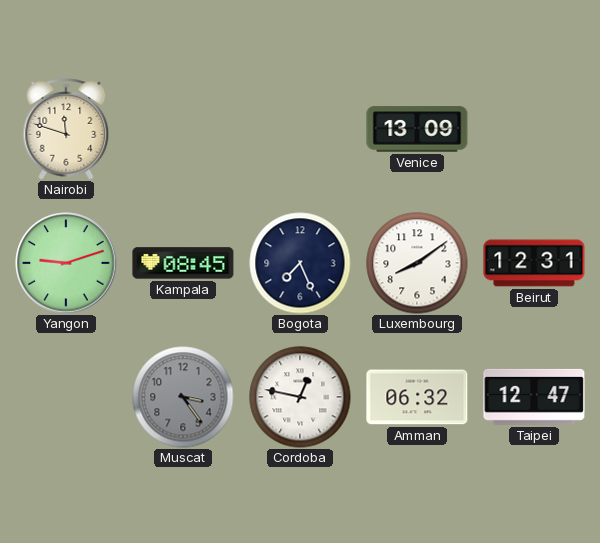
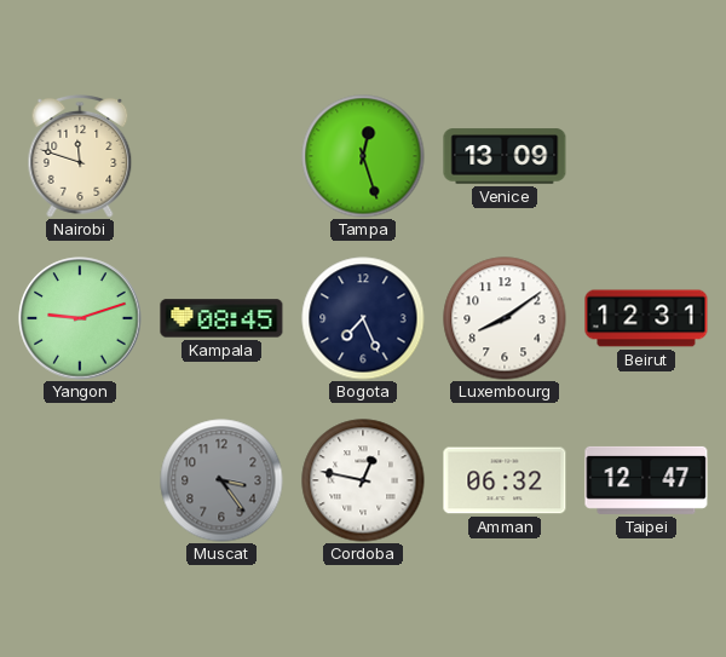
Tampa: none -> 12:27
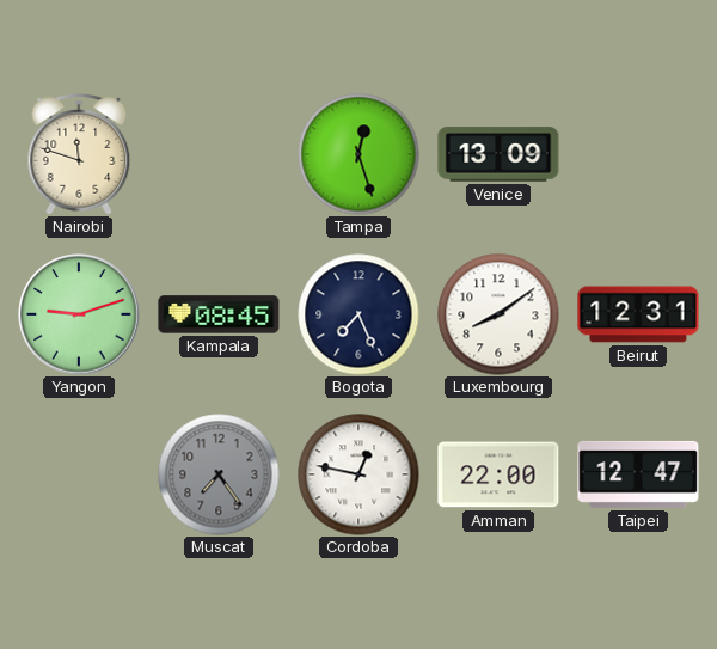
Muscat: 3:24 -> 7:24
Amman: 06:32 -> 22:00
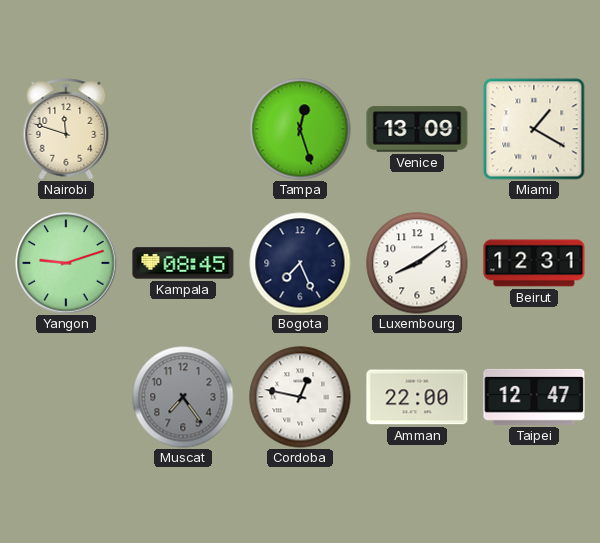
Miami: none -> 1:20
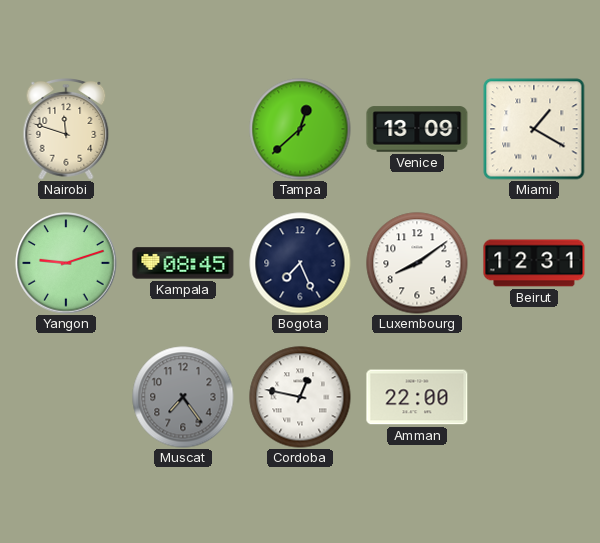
Tampa: 12:27 -> 12:38
Taipei: 12:47 -> none
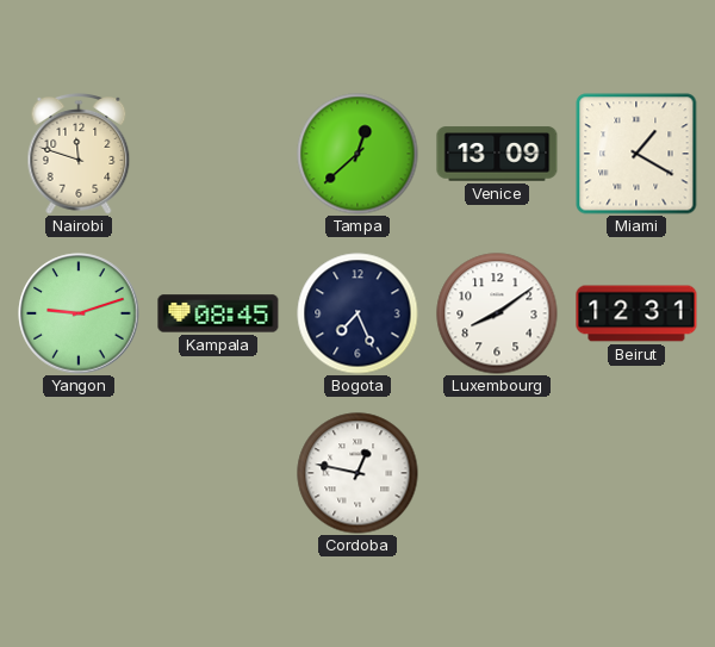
Muscat: 7:24 -> none
Amman: 22:00 -> none
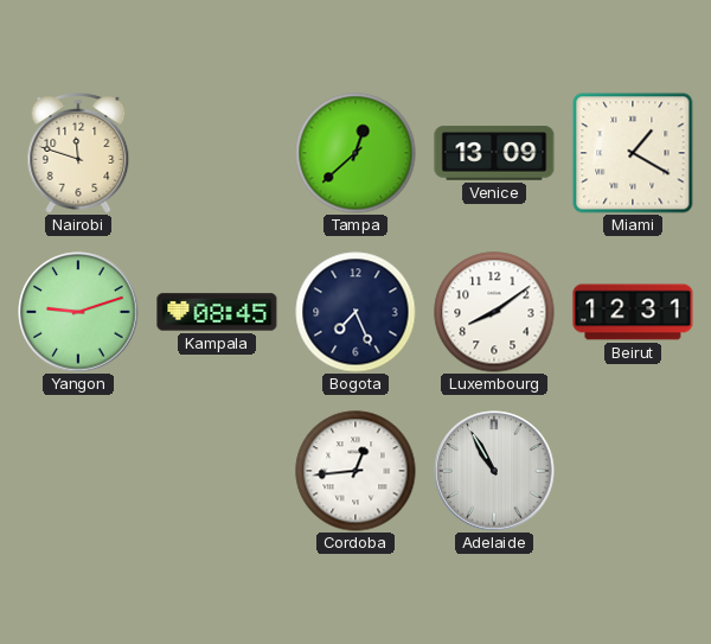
Cordoba: 12:47 -> 12:44
Adelaide: none -> 10:55
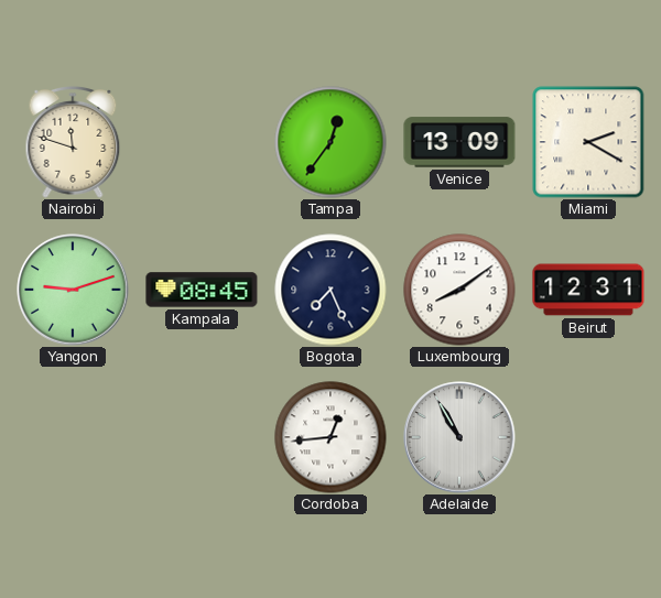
Tampa: 12:38 -> 12:36
Miami: 1:20 -> 2:20
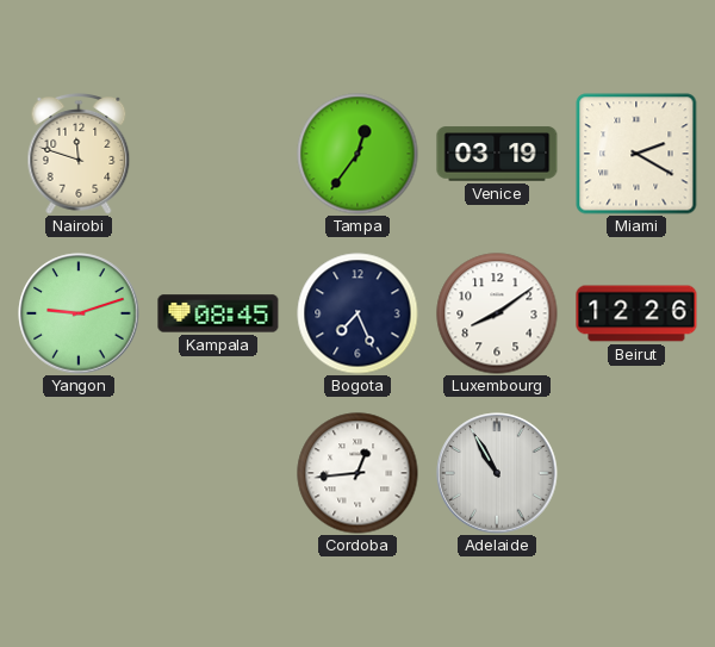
Venice: 13:09 -> 03:19
Beirut: 12:31 -> 12:26
